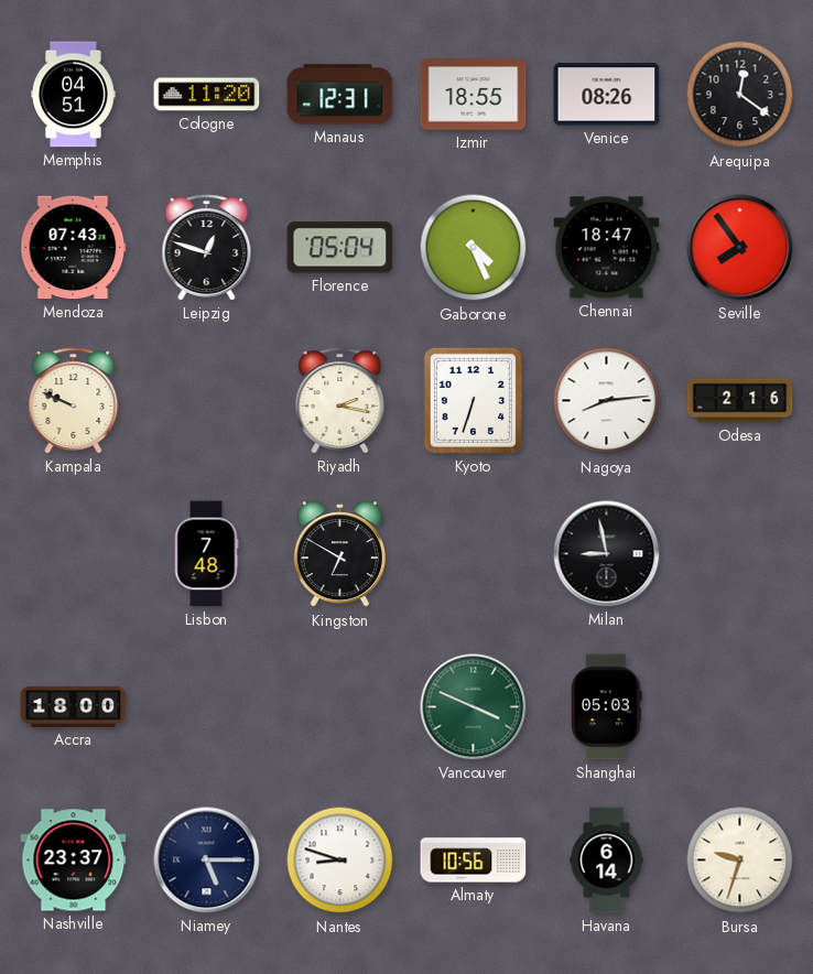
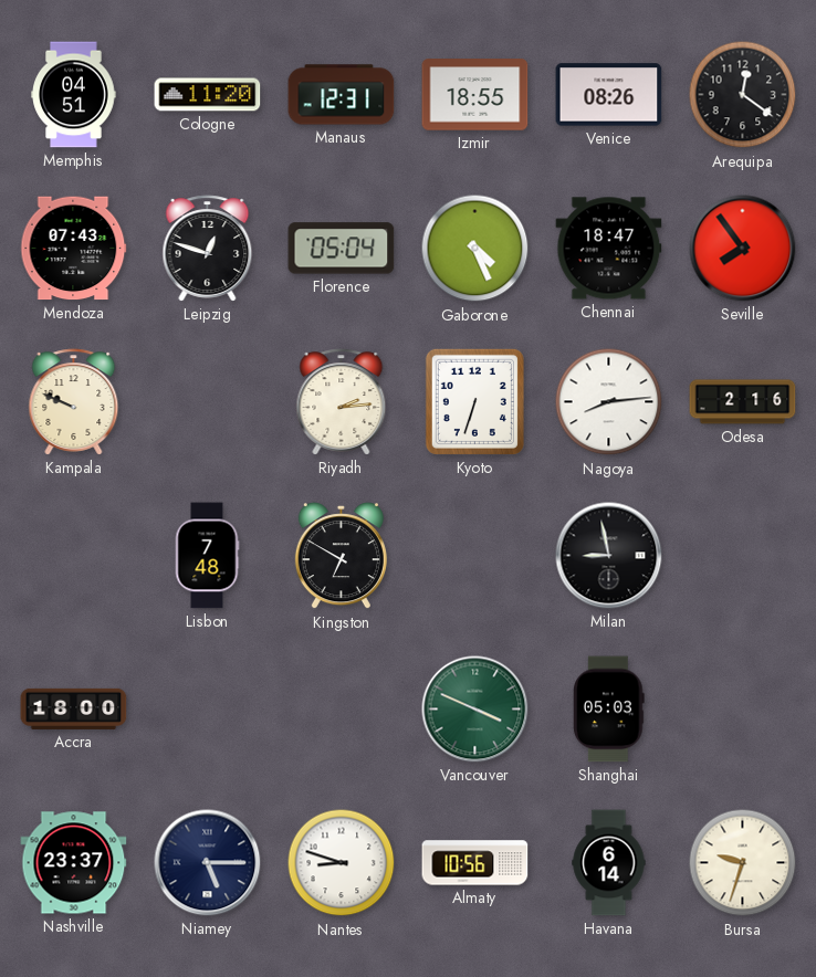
Riyadh: 2:17 -> 2:14
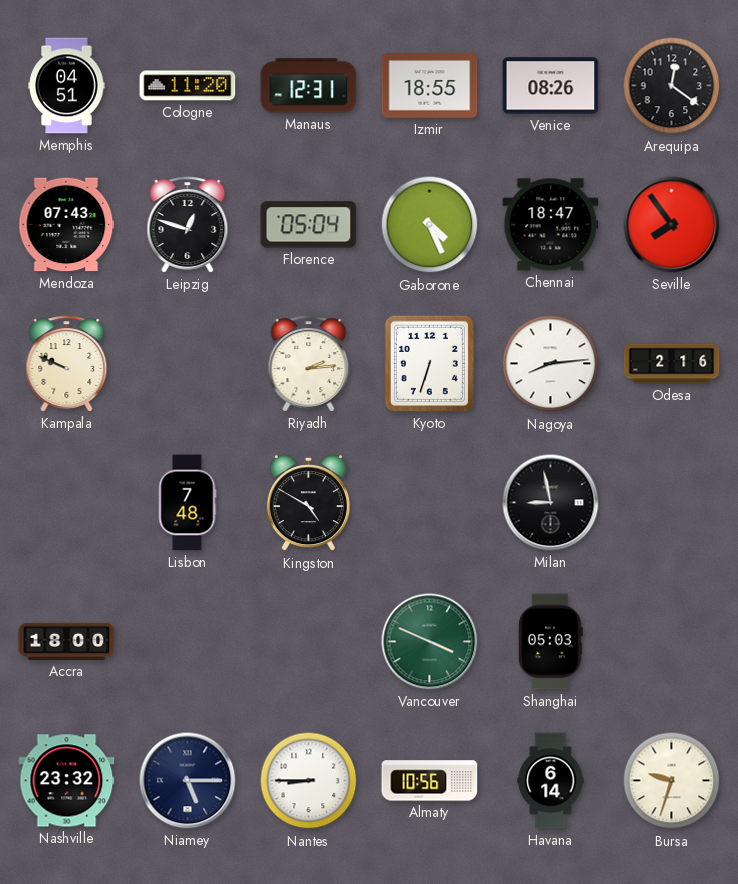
Kingston: 6:50 -> 4:50
Nashville: 23:37 -> 23:32
Nantes: 8:48 -> 8:45
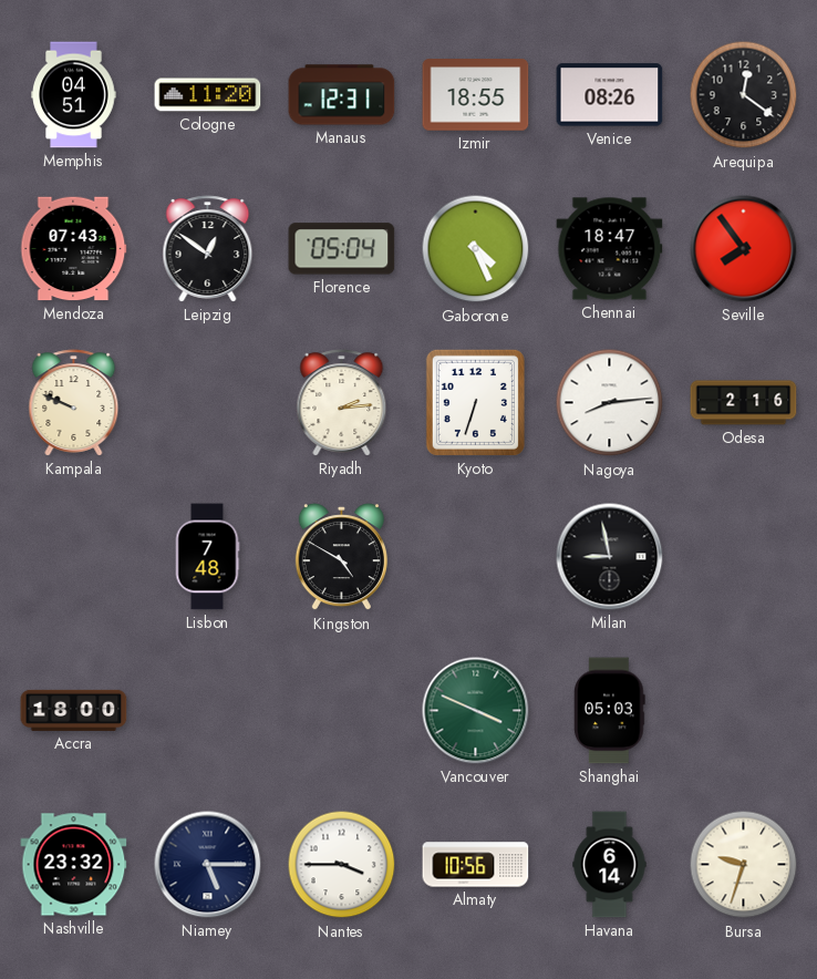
Leipzig: 12:48 -> 12:51
Nantes: 8:45 -> 3:45
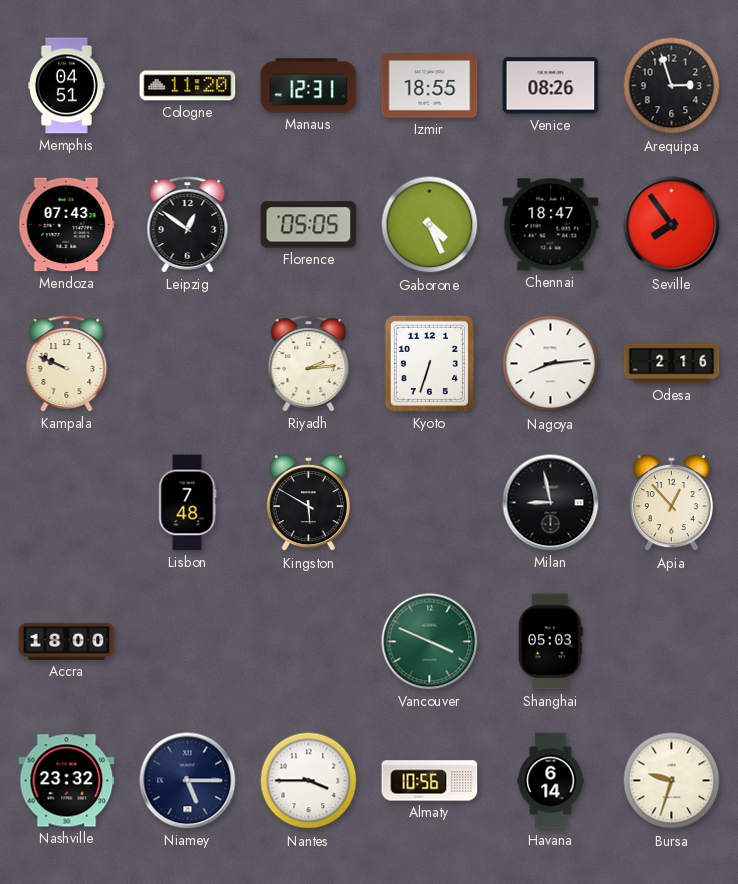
Arequipa: 12:21 -> 2:57
Florence: 05:04 -> 05:05
Kingston: 4:50 -> 5:50
Apia: none -> 12:53
